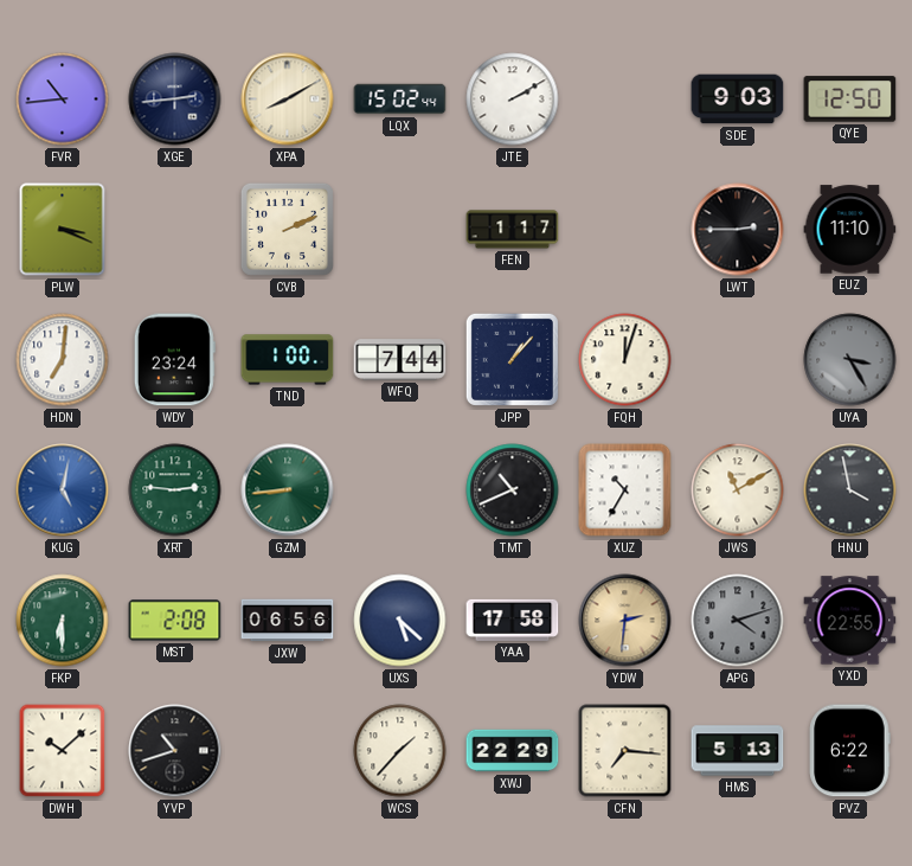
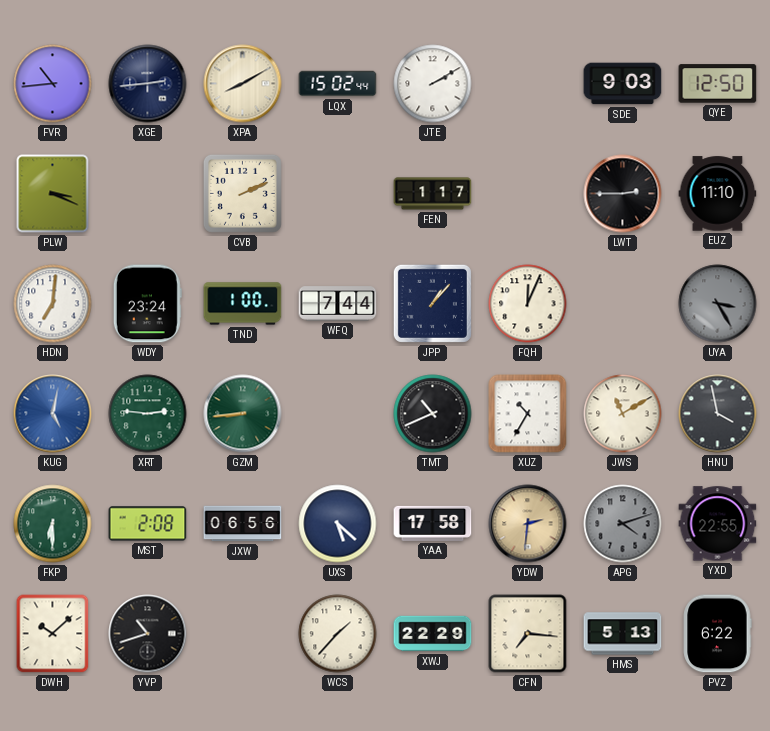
FQH: 12:03 -> 12:04
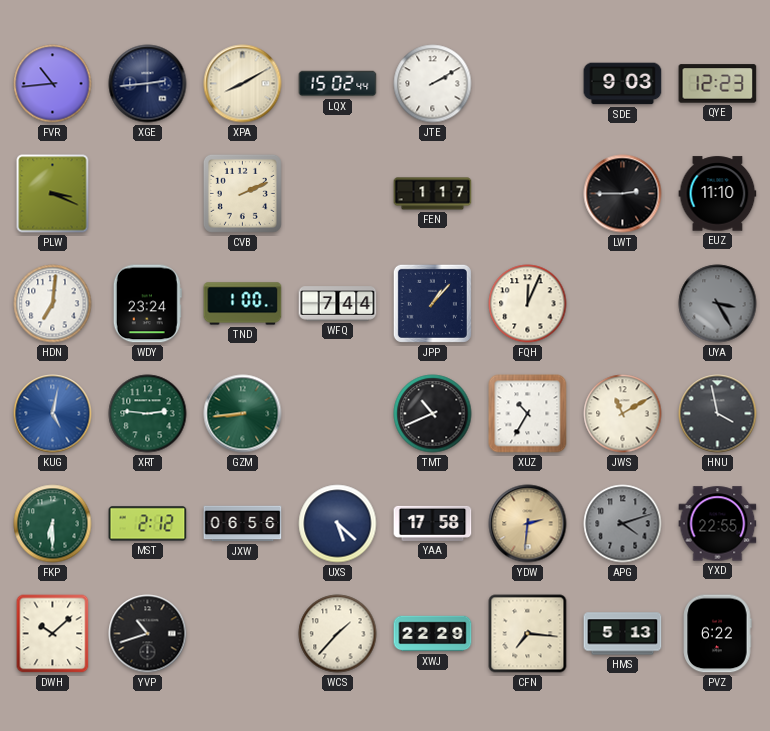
QYE: 12:50 -> 12:23
MST: 2:08 -> 2:12
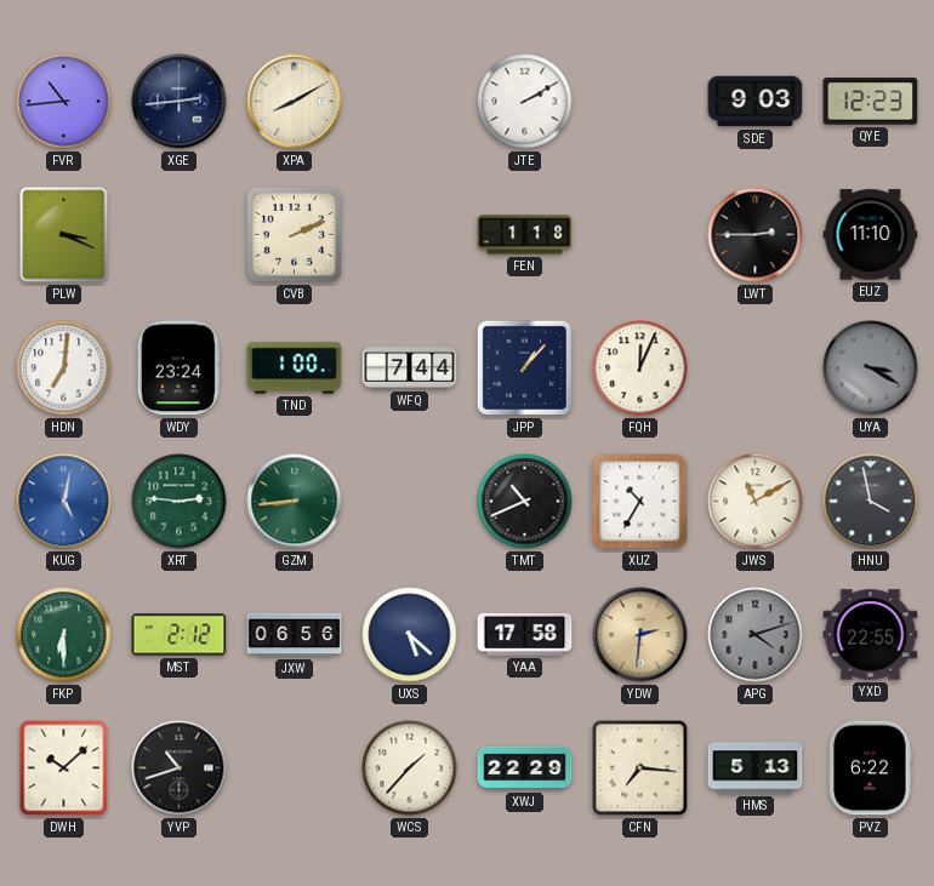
LQX: 15:02 -> none
FEN: 1:17 -> 1:18
UYA: 3:25 -> 3:20
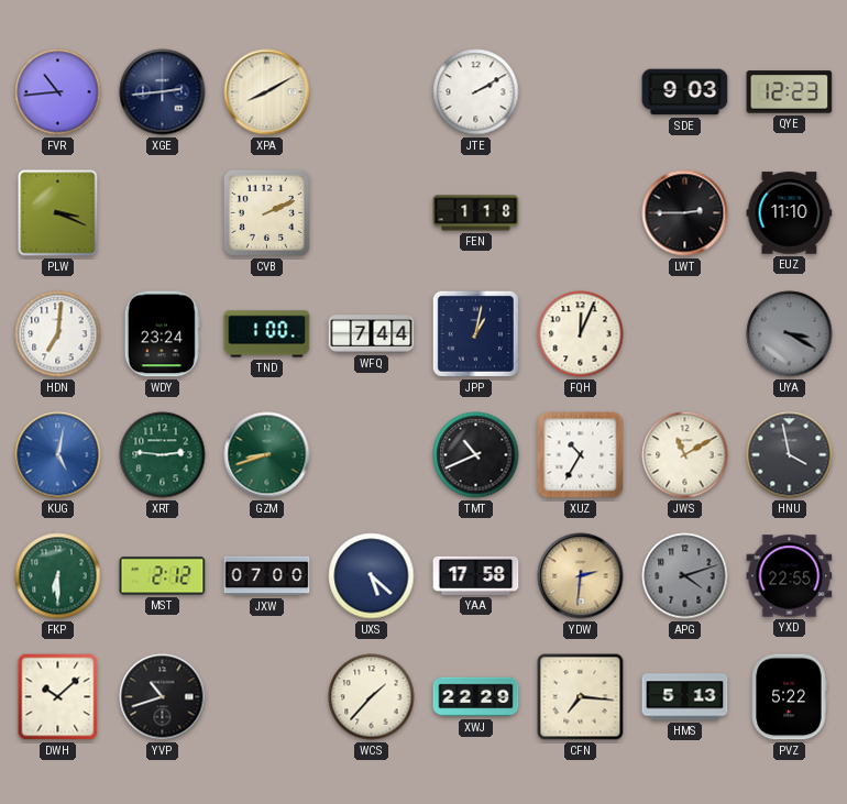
JPP: 1:07 -> 1:02
GZM: 8:44 -> 8:42
JXW: 06:56 -> 07:00
PVZ: 6:22 -> 5:22
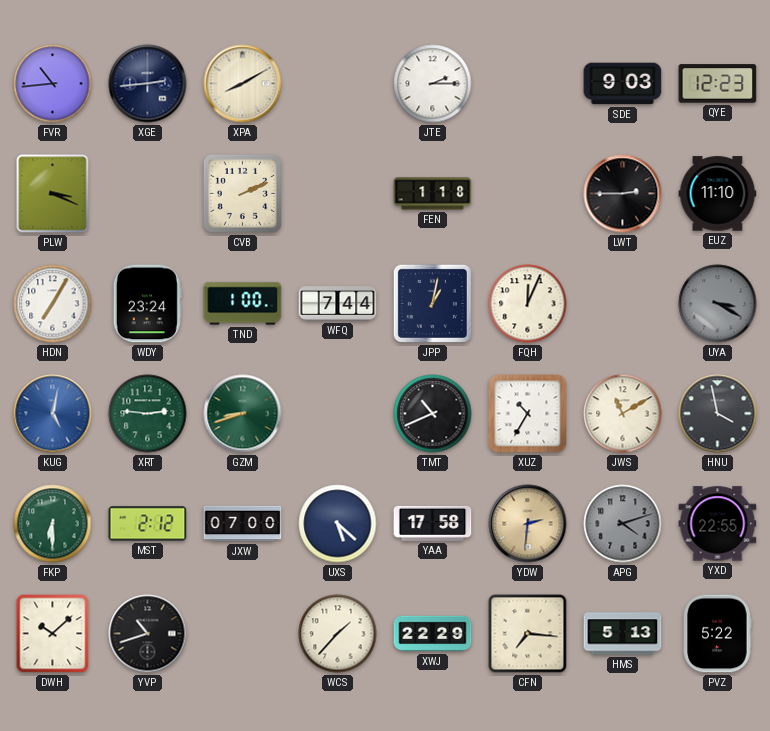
JTE: 2:10 -> 2:15
HDN: 7:01 -> 7:05
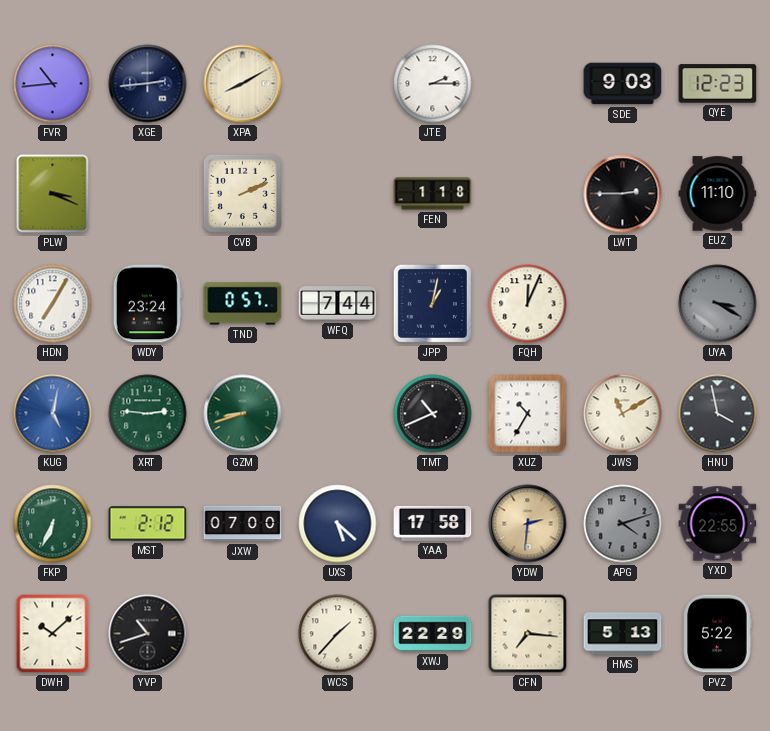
TND: 1:00 -> 0:57
FKP: 6:30 -> 6:34
